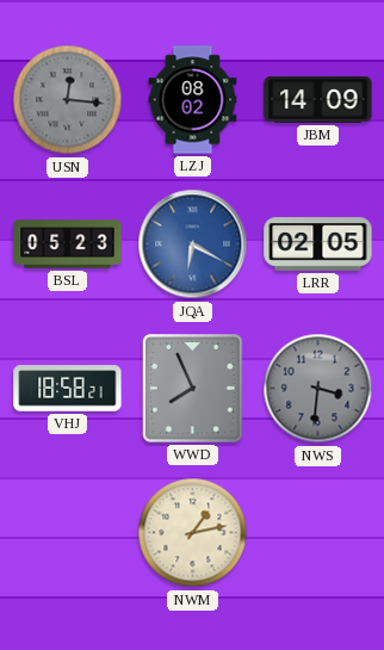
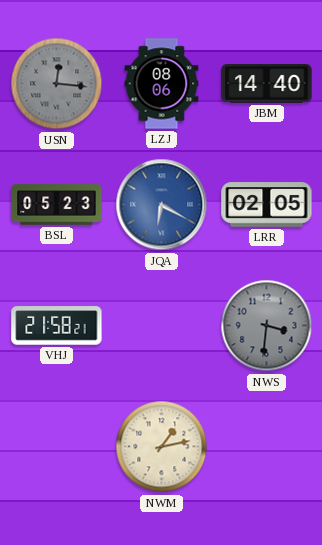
LZJ: 08:02 -> 08:06
JBM: 14:09 -> 14:40
VHJ: 18:58 -> 21:58
WWD: 7:56 -> none
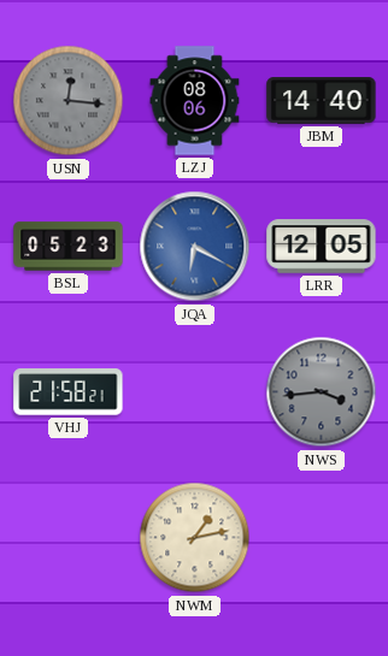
LRR: 02:05 -> 12:05
NWS: 3:31 -> 3:44
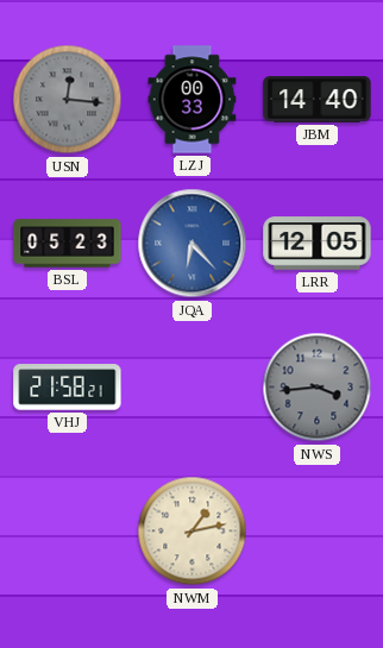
LZJ: 08:06 -> 00:33
JQA: 6:20 -> 6:23
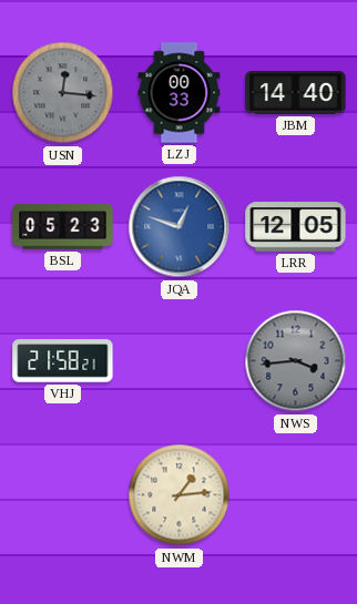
JQA: 6:23 -> 12:48
NWM: 1:13 -> 1:14
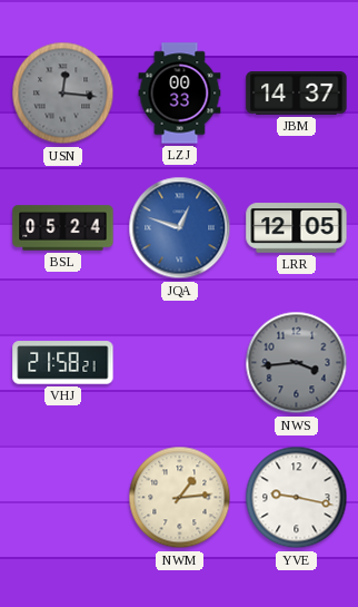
JBM: 14:40 -> 14:37
BSL: 05:23 -> 05:24
YVE: none -> 9:17
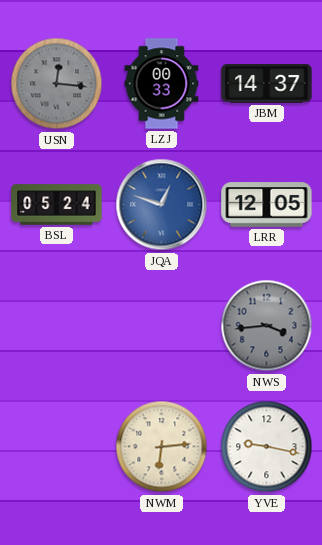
VHJ: 21:58 -> none
NWM: 1:14 -> 6:14
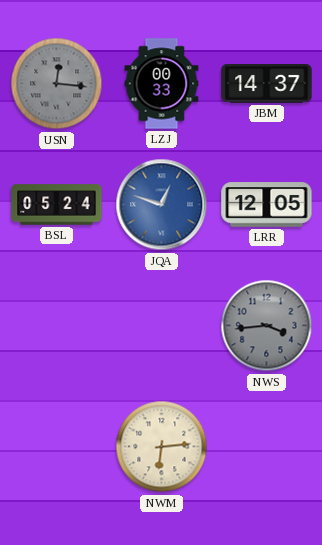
YVE: 9:17 -> none
